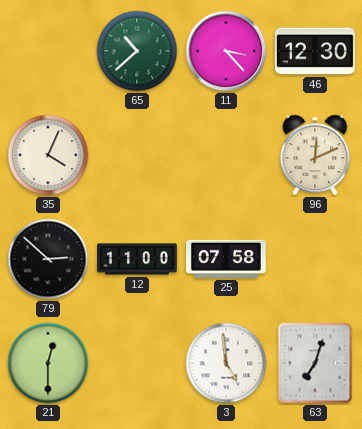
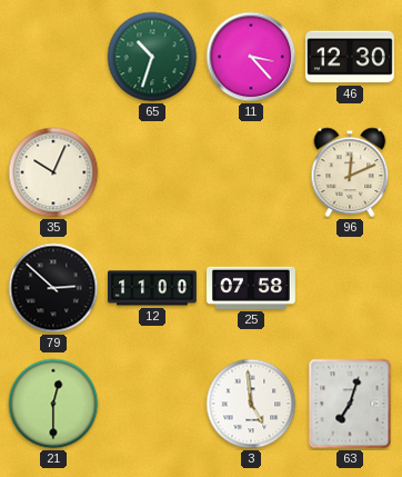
65: 10:38 -> 10:33
35: 4:04 -> 10:04
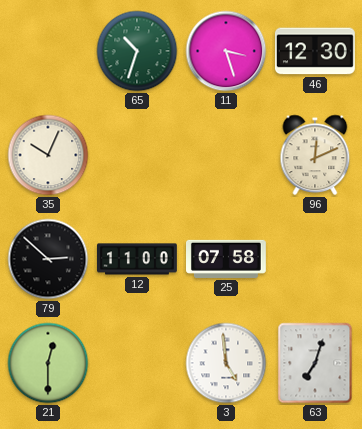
11: 3:23 -> 3:27
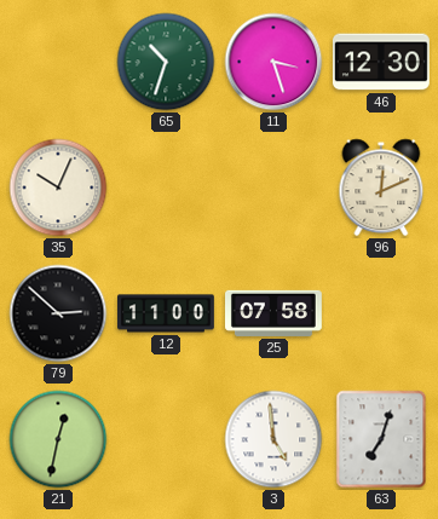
21: 12:30 -> 12:32
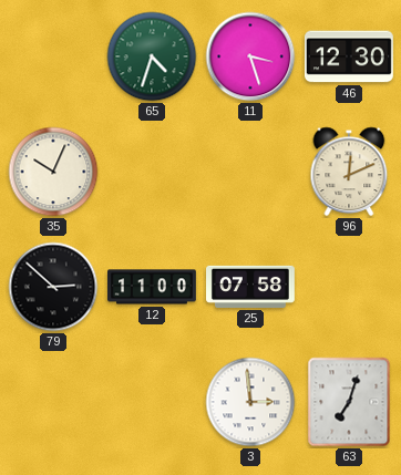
65: 10:33 -> 4:33
21: 12:32 -> none
3: 4:59 -> 2:59
